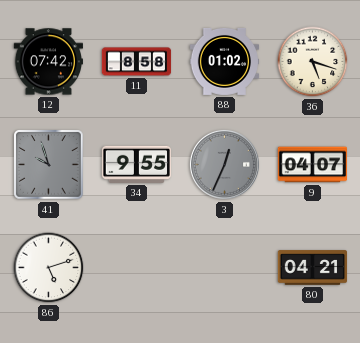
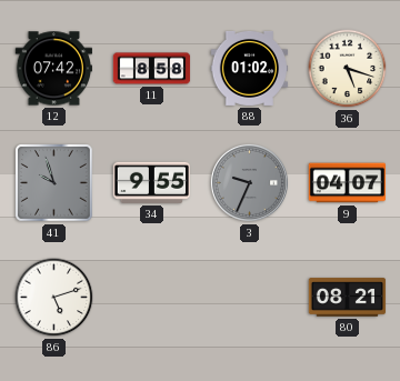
3: 12:34 -> 9:34
80: 04:21 -> 08:21
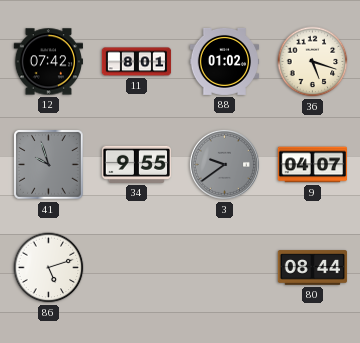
11: 8:58 -> 8:01
3: 9:34 -> 9:39
80: 08:21 -> 08:44
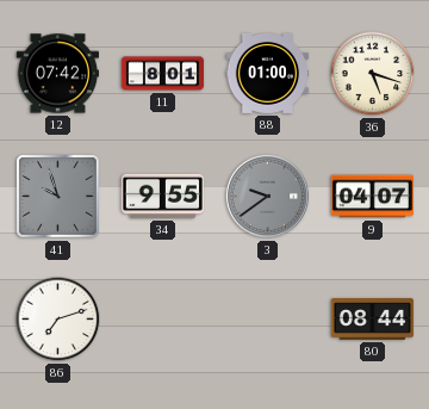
88: 01:02 -> 01:00
86: 5:12 -> 7:12
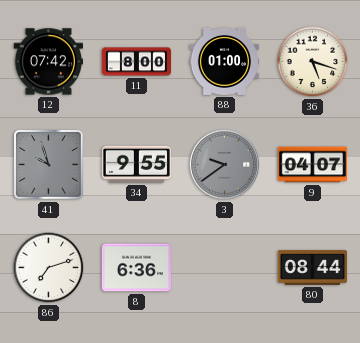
11: 8:01 -> 8:00
8: none -> 6:36
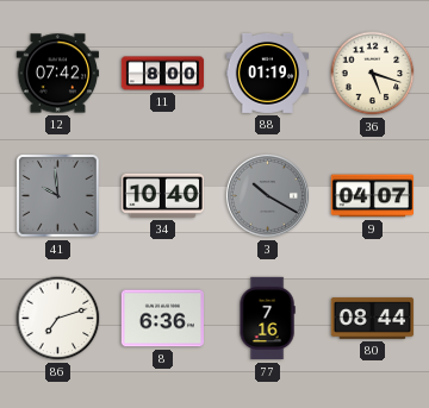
88: 01:00 -> 01:19
41: 9:57 -> 9:59
34: 9:55 -> 10:40
3: 9:39 -> 10:20
77: none -> 7:16
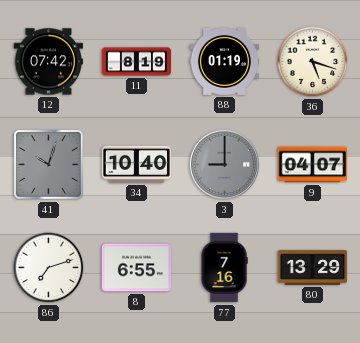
11: 8:00 -> 8:19
41: 9:59 -> 10:03
3: 10:20 -> 9:00
8: 6:36 -> 6:55
80: 08:44 -> 13:29
